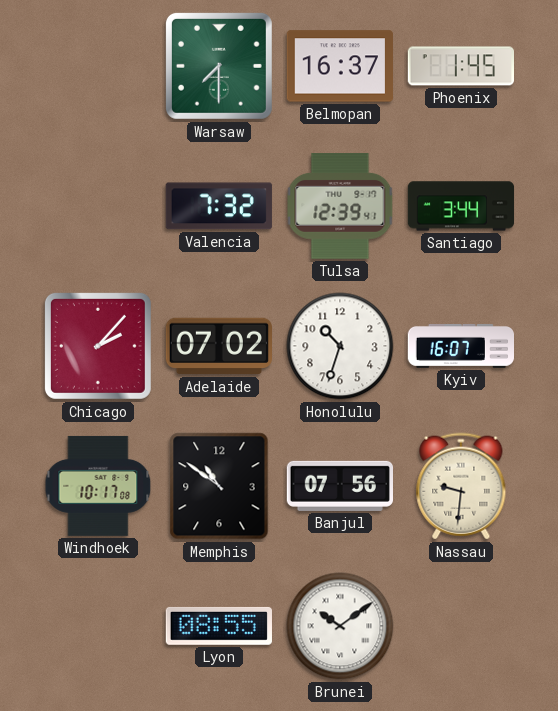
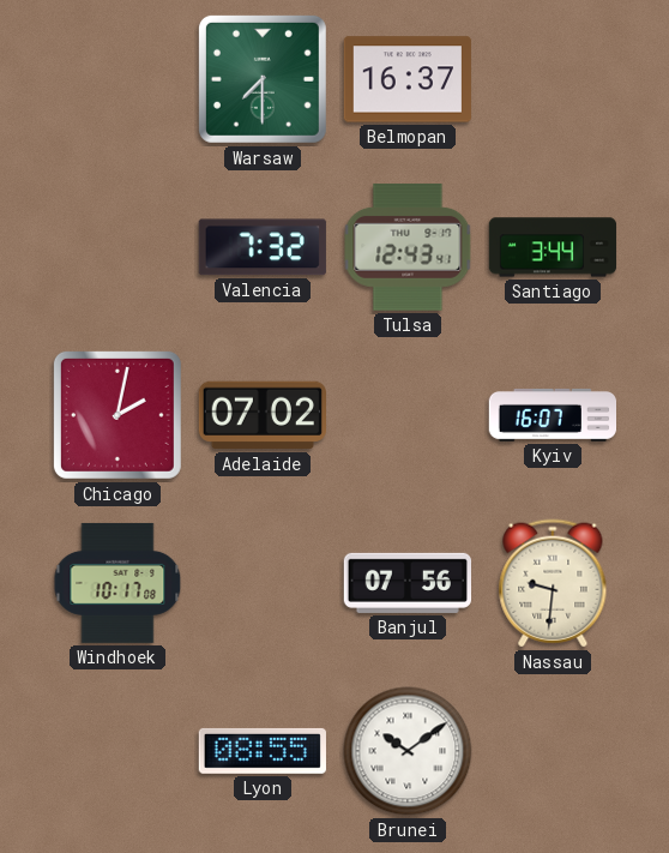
Phoenix: 1:45 -> none
Tulsa: 12:39 -> 12:43
Chicago: 2:07 -> 2:02
Honolulu: 10:33 -> none
Memphis: 10:51 -> none
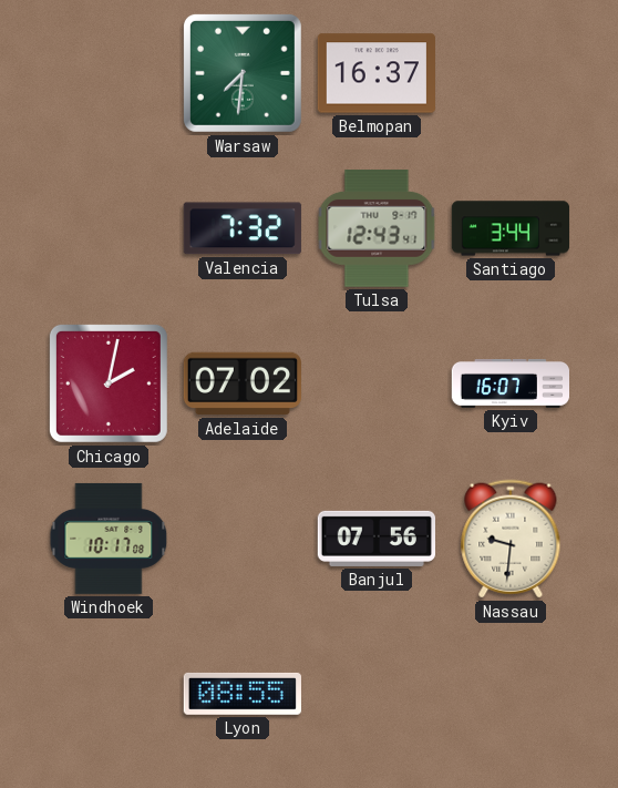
Warsaw: 7:30 -> 7:31
Brunei: 10:09 -> none
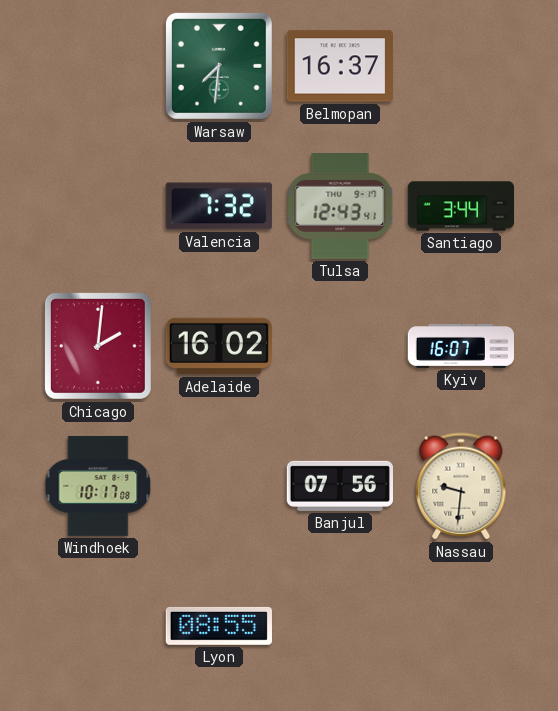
Chicago: 2:02 -> 2:01
Adelaide: 07:02 -> 16:02
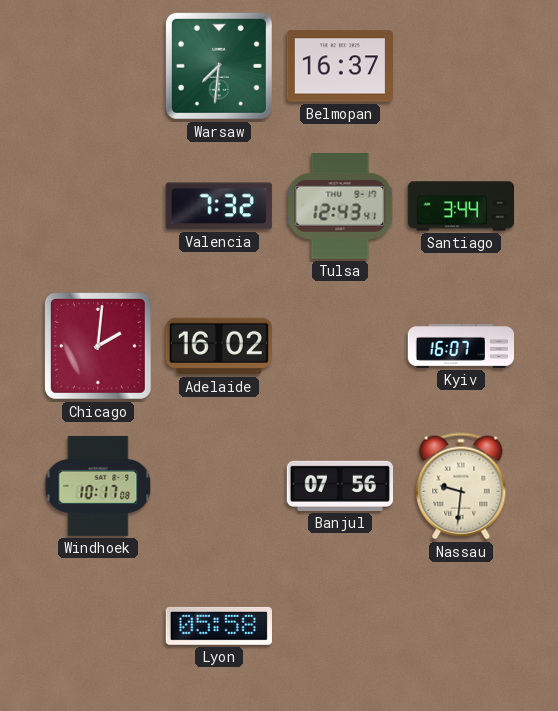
Lyon: 08:55 -> 05:58
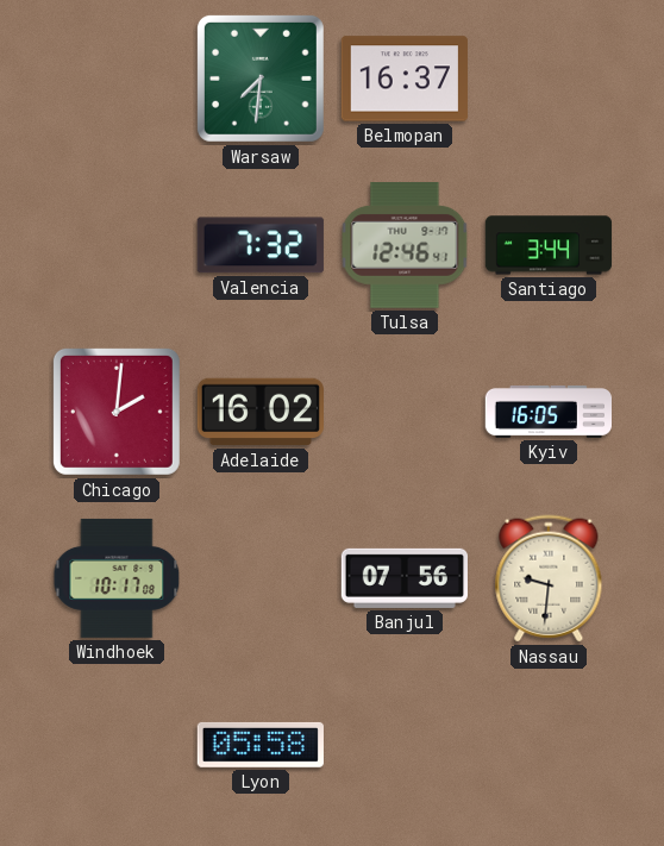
Tulsa: 12:43 -> 12:46
Kyiv: 16:07 -> 16:05
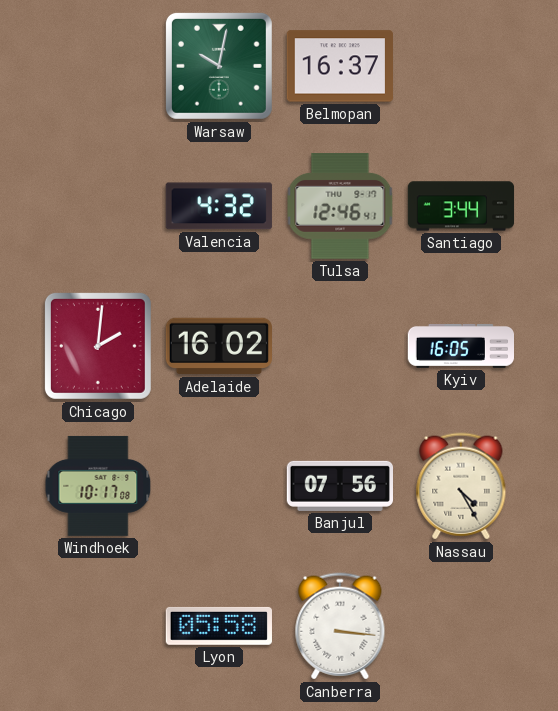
Warsaw: 7:31 -> 10:02
Valencia: 7:32 -> 4:32
Nassau: 9:31 -> 4:25
Canberra: none -> 3:16
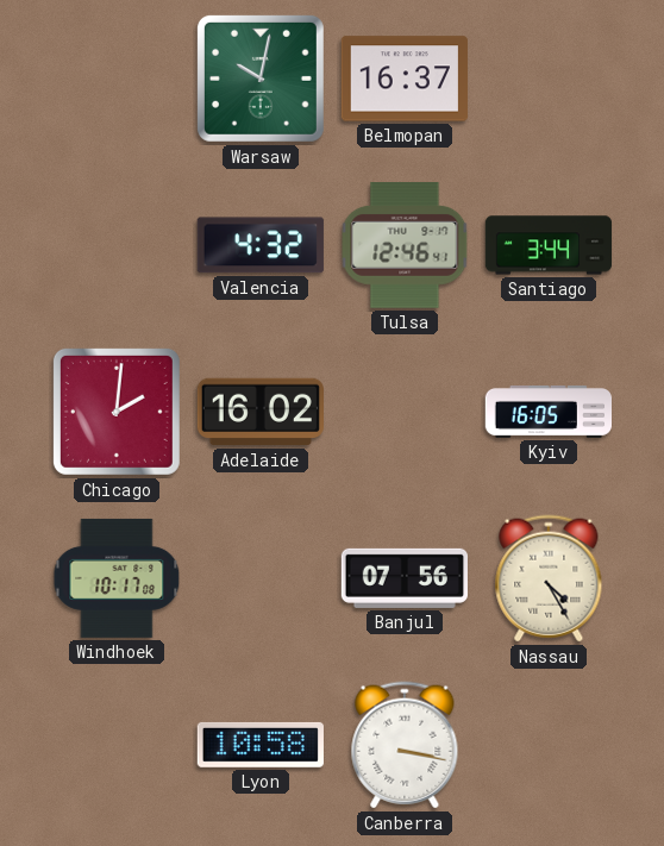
Lyon: 05:58 -> 10:58
Canberra: 3:16 -> 3:17
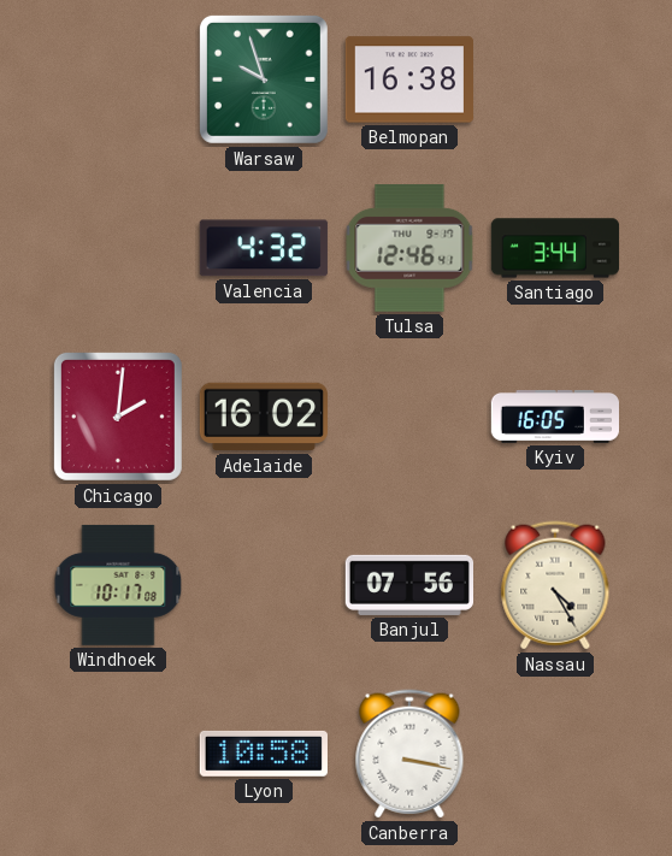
Warsaw: 10:02 -> 9:57
Belmopan: 16:37 -> 16:38
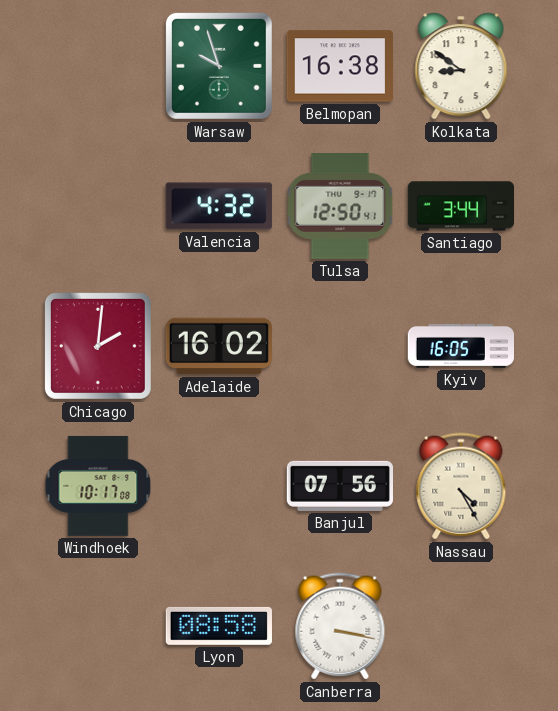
Kolkata: none -> 8:51
Tulsa: 12:46 -> 12:50
Lyon: 10:58 -> 08:58
